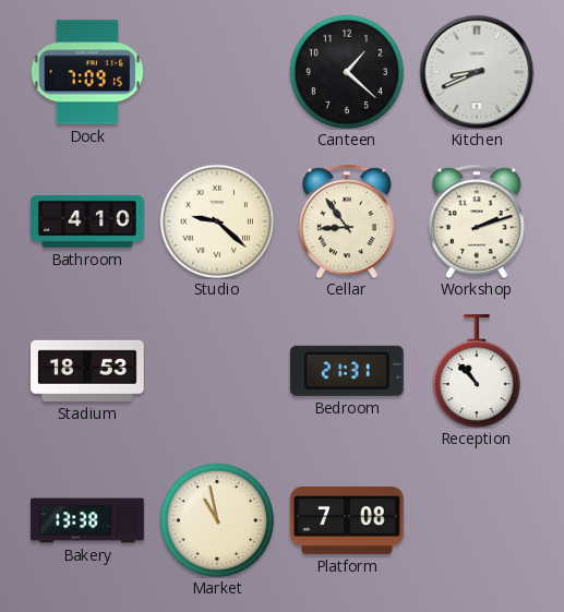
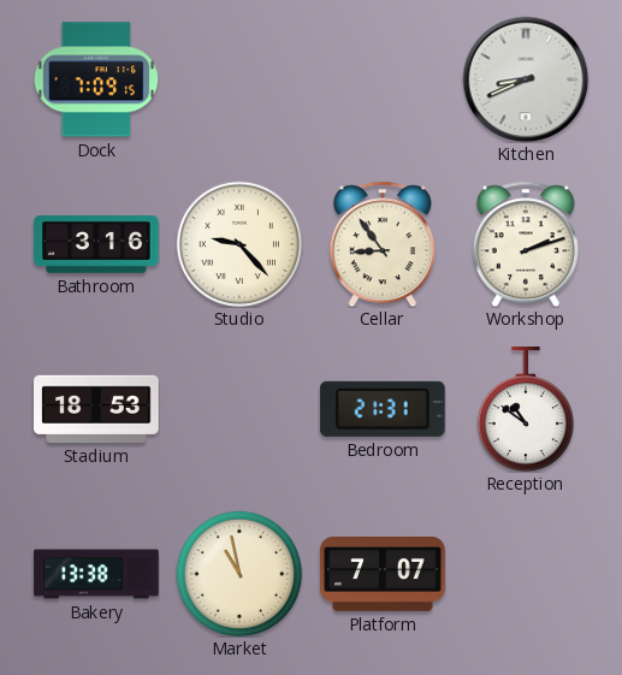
Canteen: 1:22 -> none
Bathroom: 4:10 -> 3:16
Studio: 9:22 -> 9:23
Reception: 10:53 -> 10:51
Platform: 7:08 -> 7:07
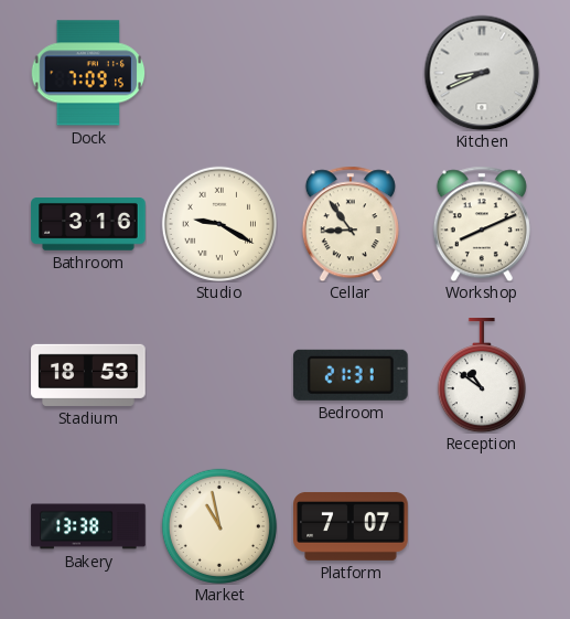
Studio: 9:23 -> 9:20
Workshop: 2:12 -> 8:11
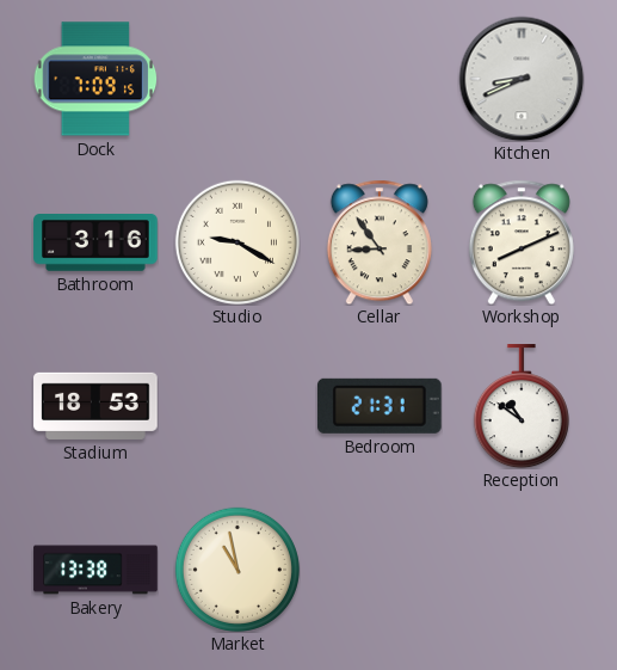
Platform: 7:07 -> none
